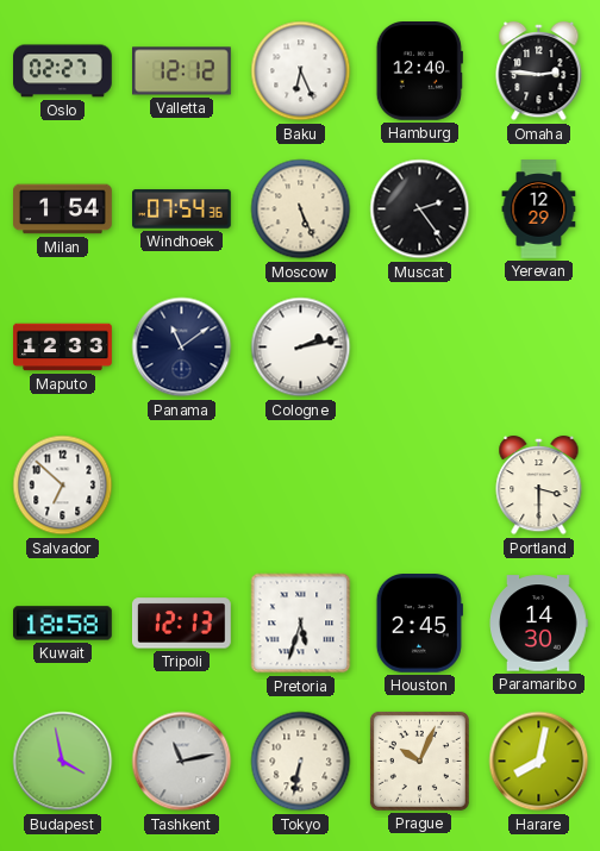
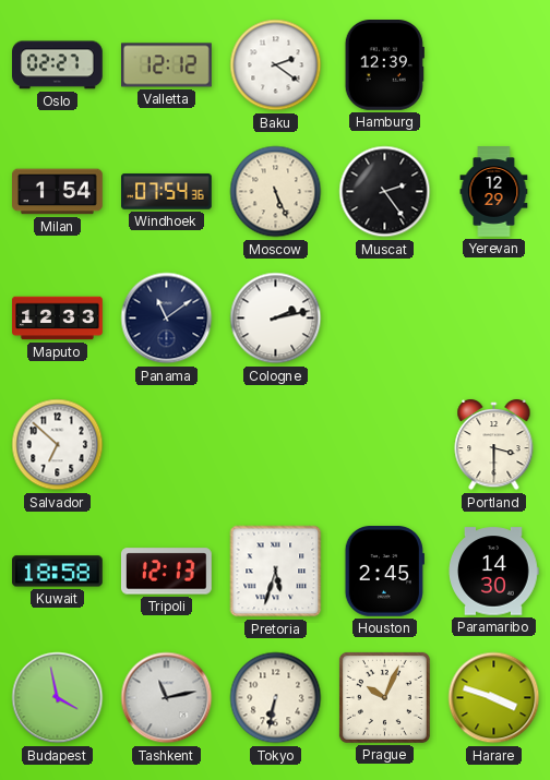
Baku: 6:26 -> 2:21
Hamburg: 12:40 -> 12:39
Omaha: 2:46 -> none
Harare: 8:02 -> 3:48
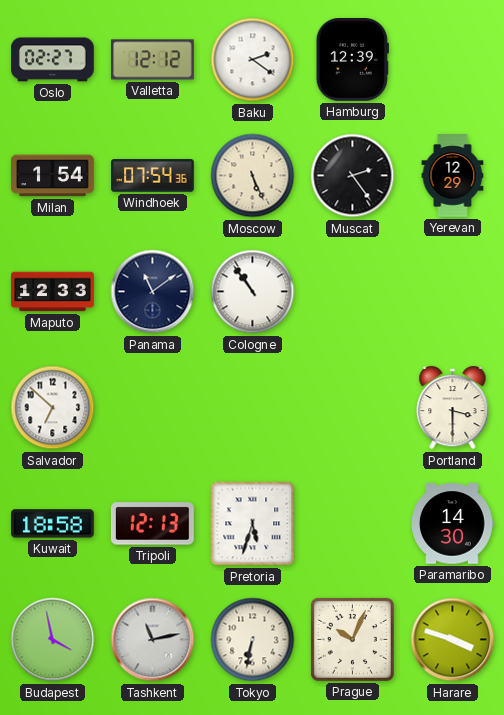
Cologne: 2:13 -> 10:54
Houston: 2:45 -> none
